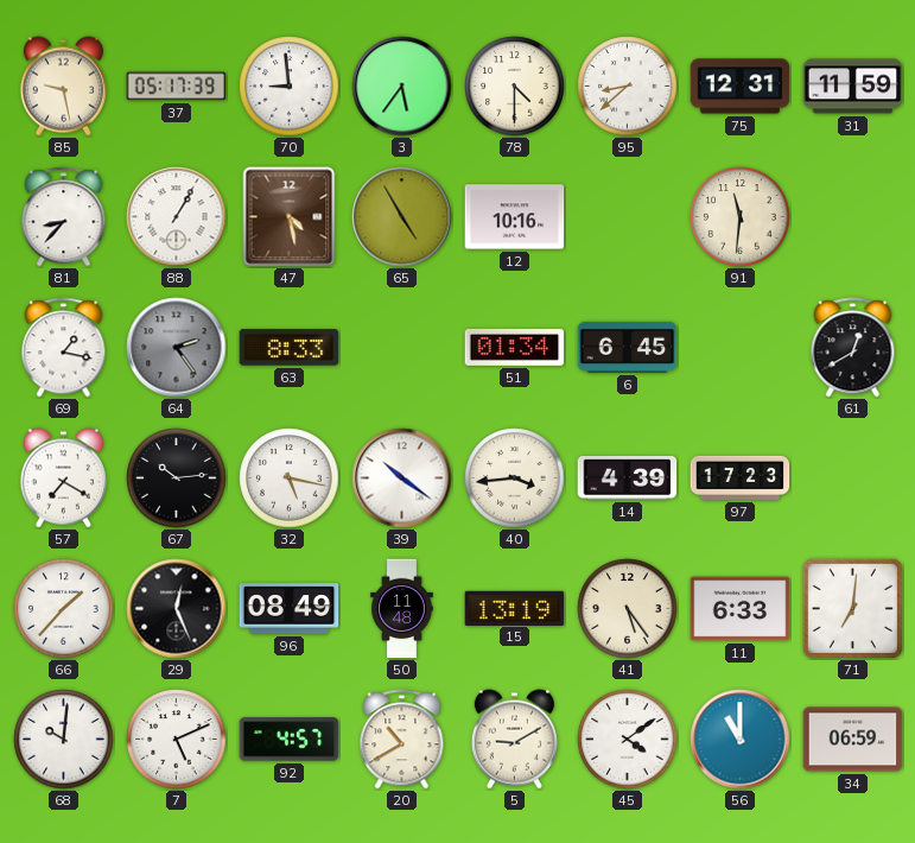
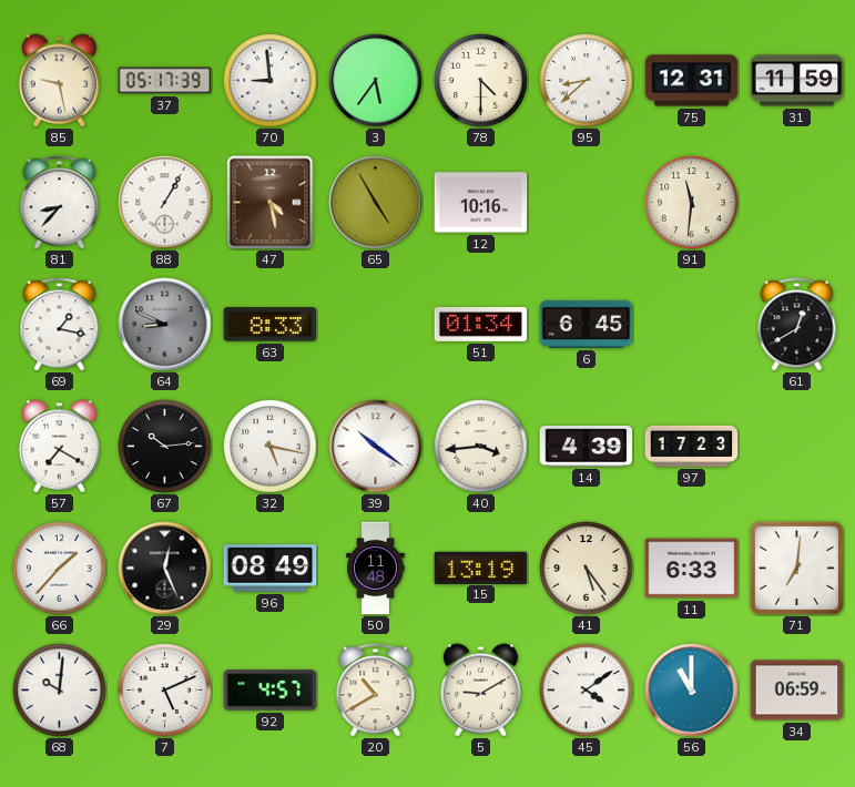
64: 2:24 -> 8:49
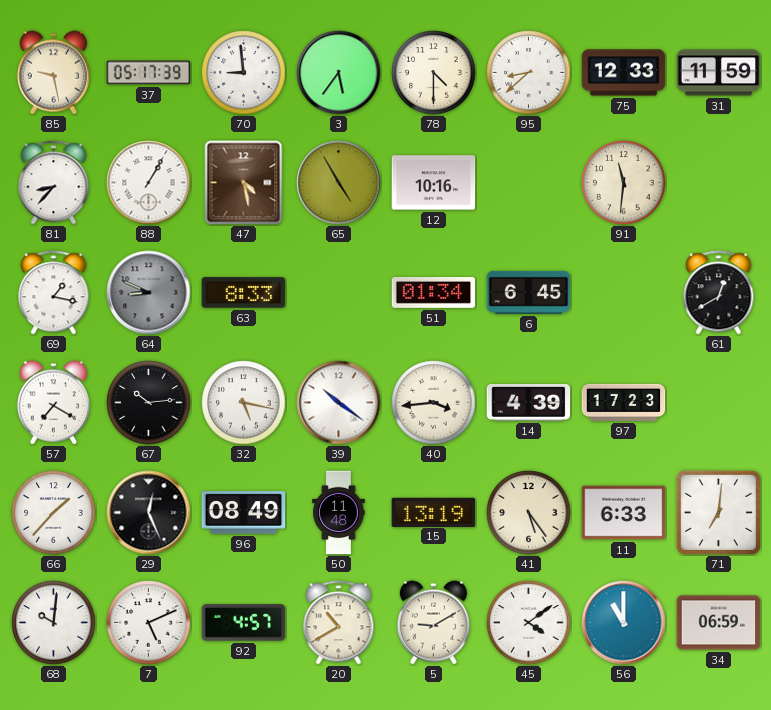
75: 12:31 -> 12:33
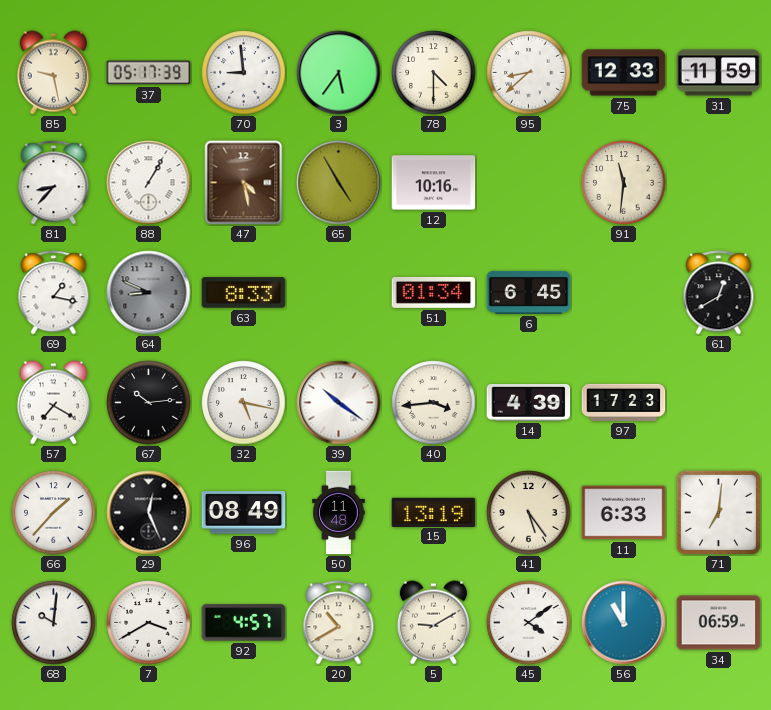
7: 5:11 -> 3:40
